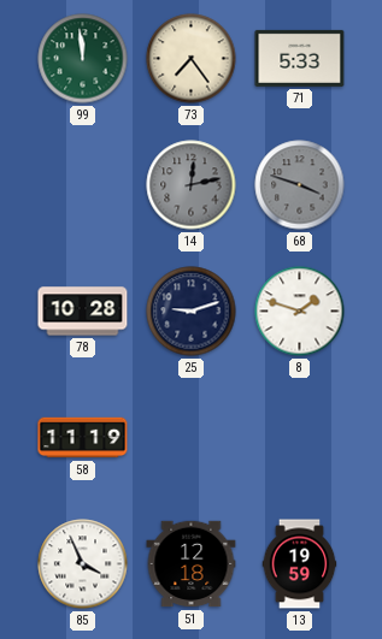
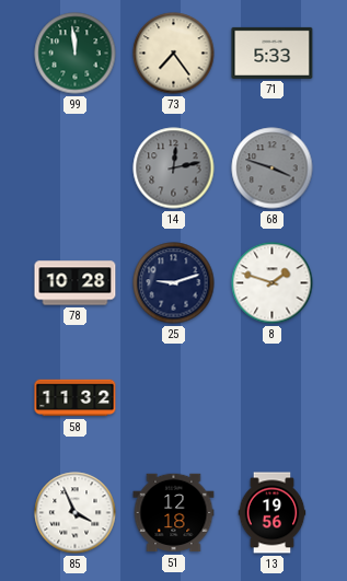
58: 11:19 -> 11:32
13: 19:59 -> 19:56
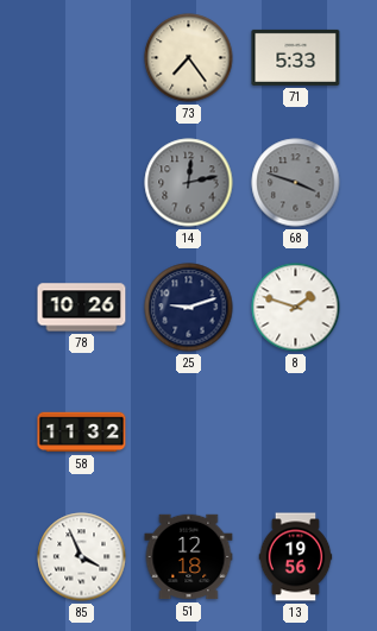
99: 11:59 -> none
78: 10:28 -> 10:26
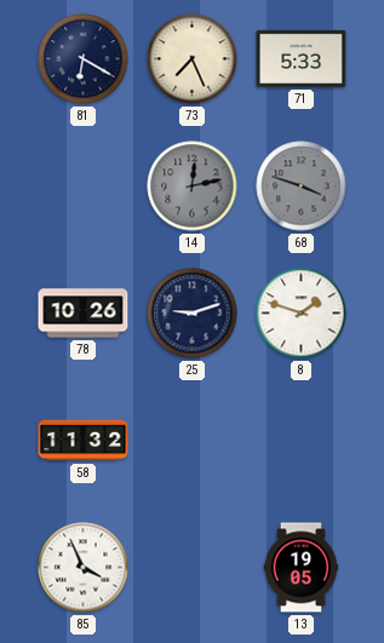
81: none -> 6:20
73: 7:24 -> 7:26
51: 12:18 -> none
13: 19:56 -> 19:05
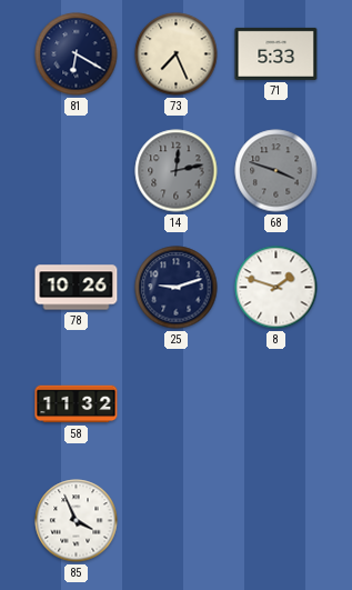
13: 19:05 -> none
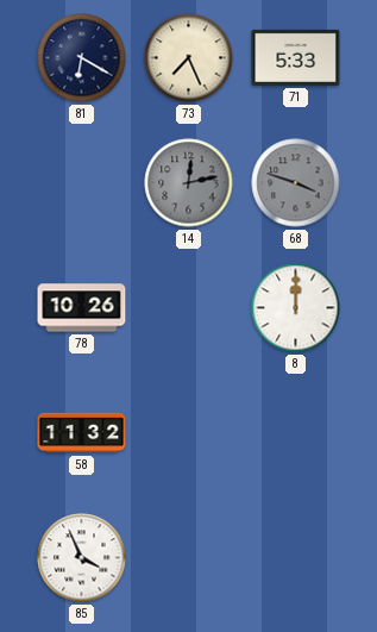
25: 9:12 -> none
8: 1:48 -> 12:00
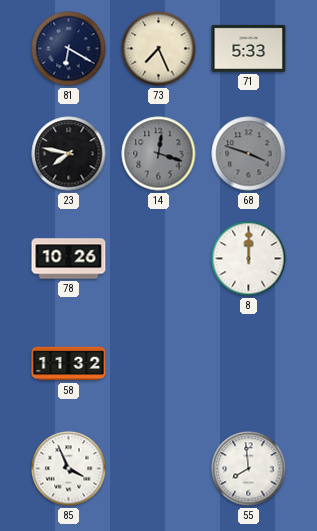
23: none -> 7:47
14: 12:13 -> 12:18
55: none -> 7:59
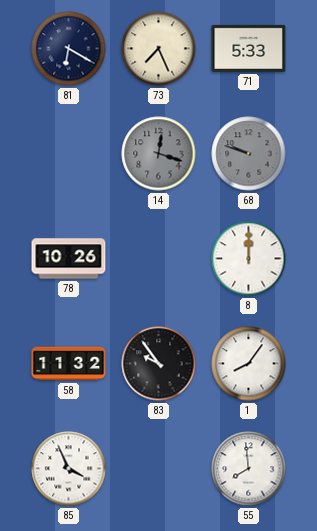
23: 7:47 -> none
68: 3:48 -> 9:48
83: none -> 9:54
1: none -> 8:06
